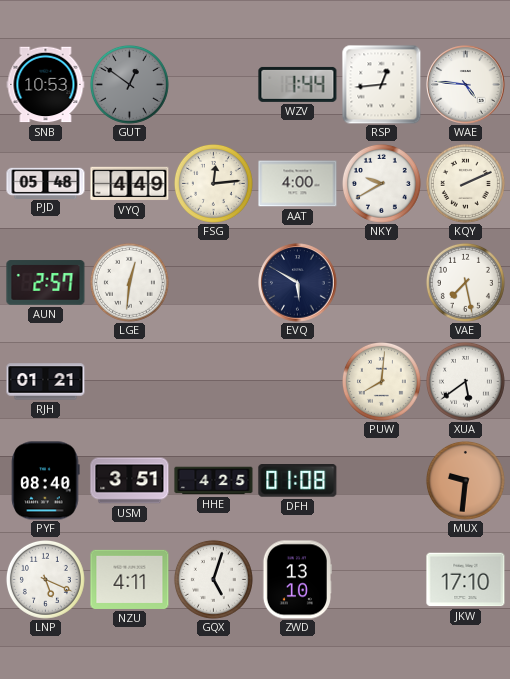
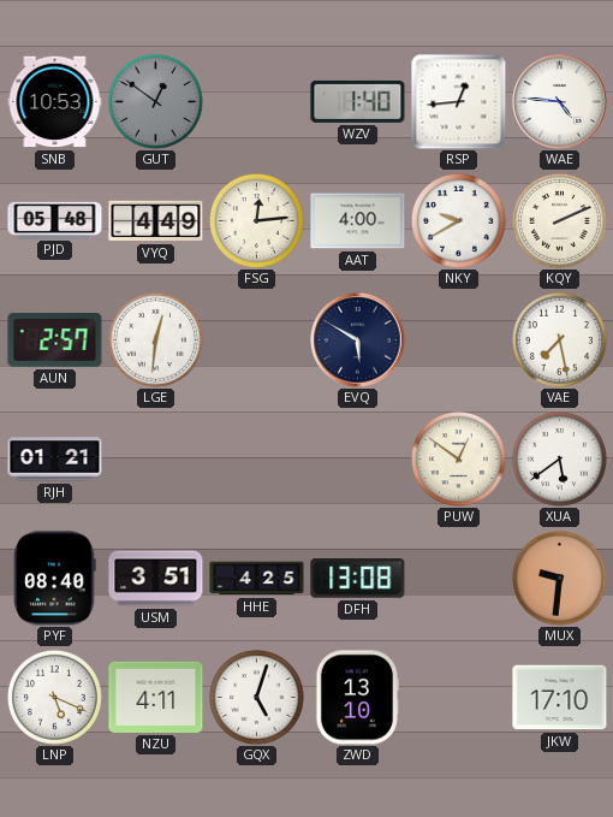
WZV: 1:44 -> 1:40
PUW: 8:01 -> 12:51
DFH: 01:08 -> 13:08
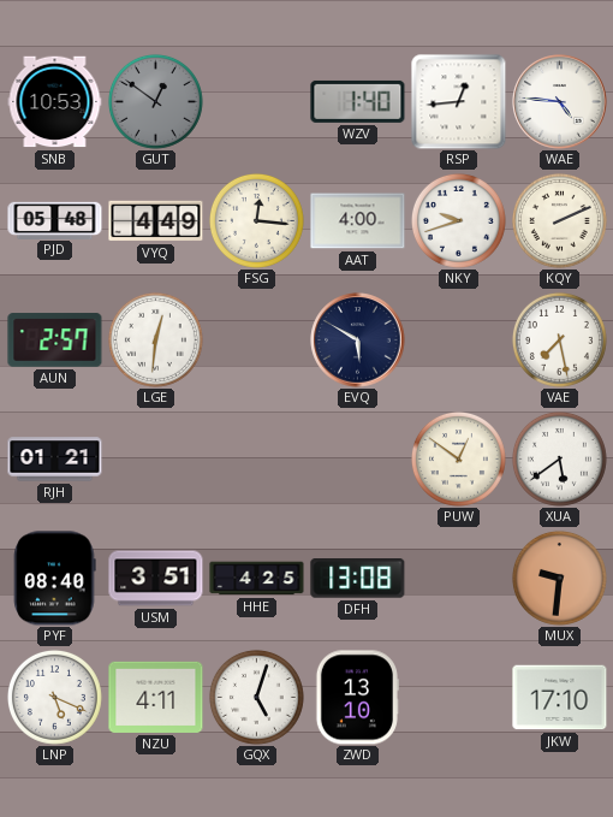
FSG: 12:14 -> 12:16
NKY: 9:40 -> 9:42
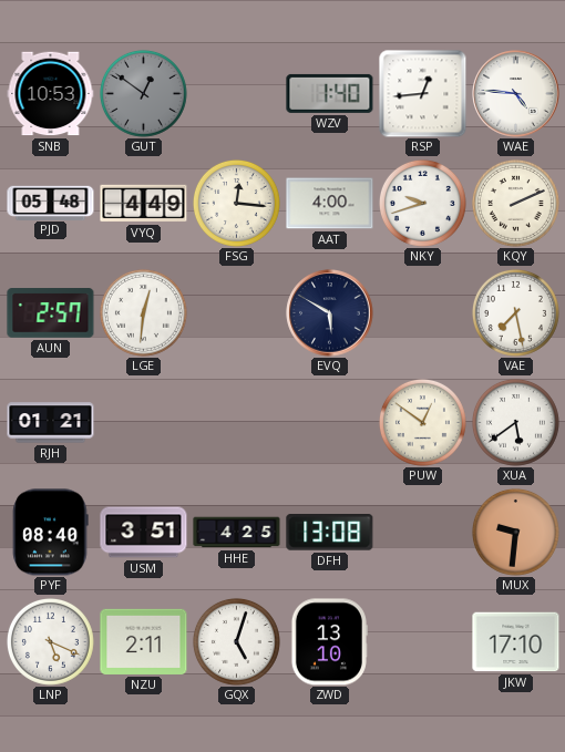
NZU: 4:11 -> 2:11
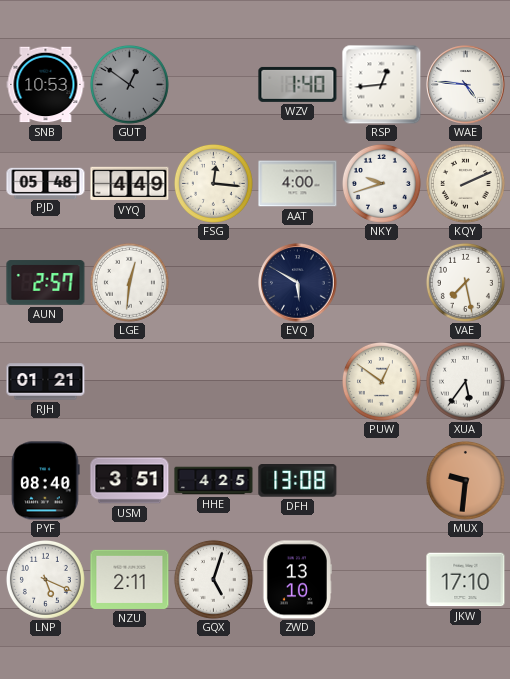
XUA: 5:39 -> 5:36
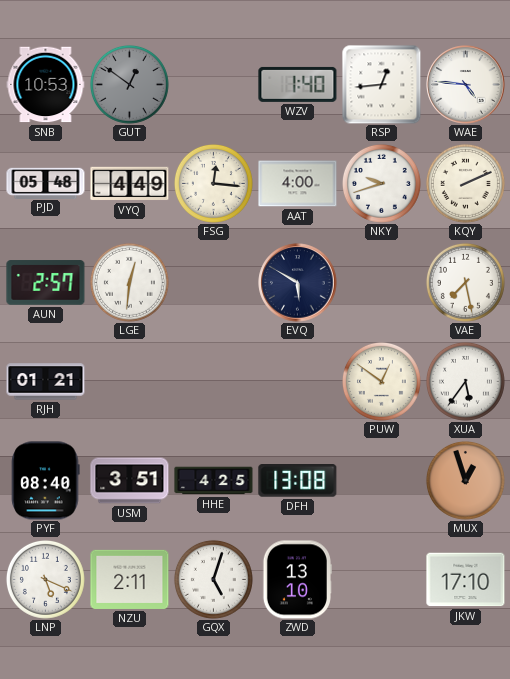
MUX: 9:31 -> 12:57
